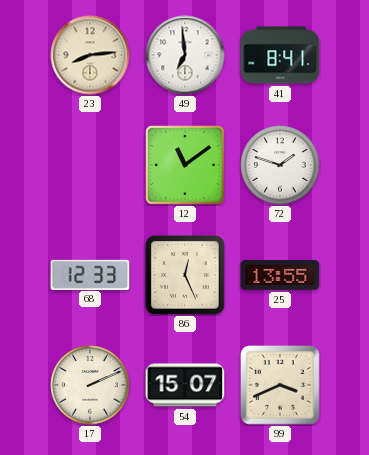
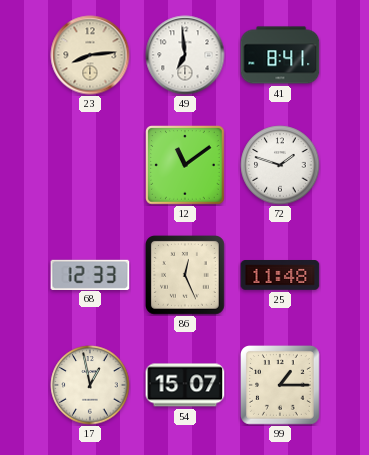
25: 13:55 -> 11:48
17: 2:11 -> 12:58
99: 3:41 -> 1:15
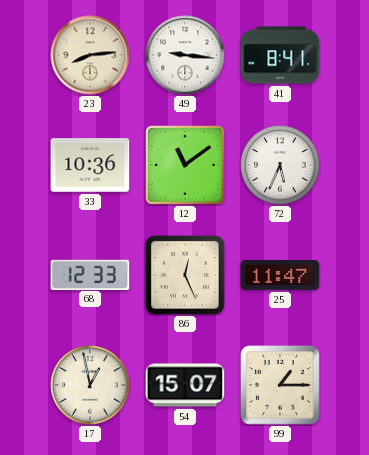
49: 6:59 -> 9:16
33: none -> 10:36
72: 1:48 -> 5:34
25: 11:48 -> 11:47
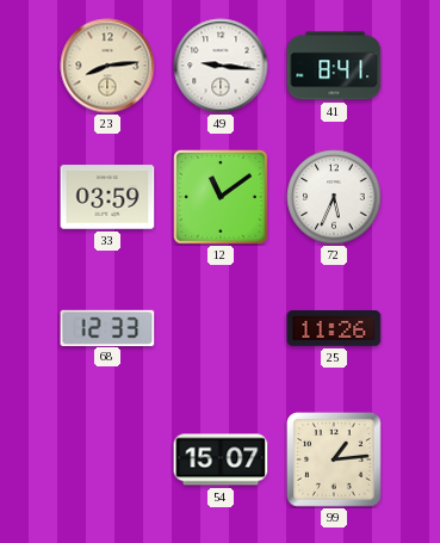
33: 10:36 -> 03:59
86: 12:26 -> none
25: 11:47 -> 11:26
17: 12:58 -> none
99: 1:15 -> 1:14
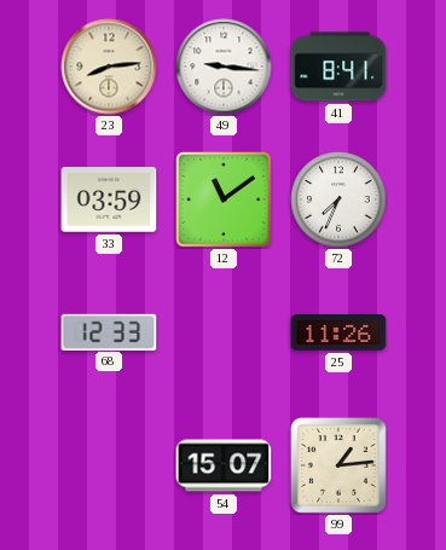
72: 5:34 -> 7:34
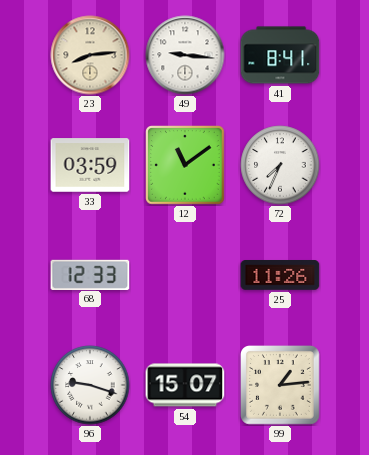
96: none -> 9:18
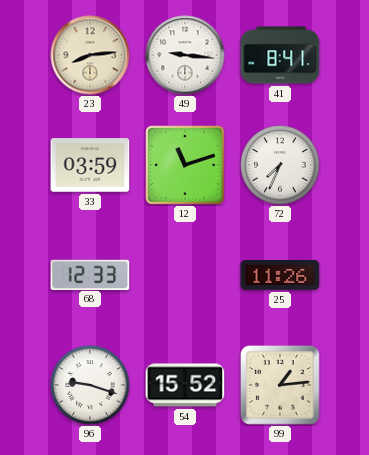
12: 11:09 -> 11:12
54: 15:07 -> 15:52
